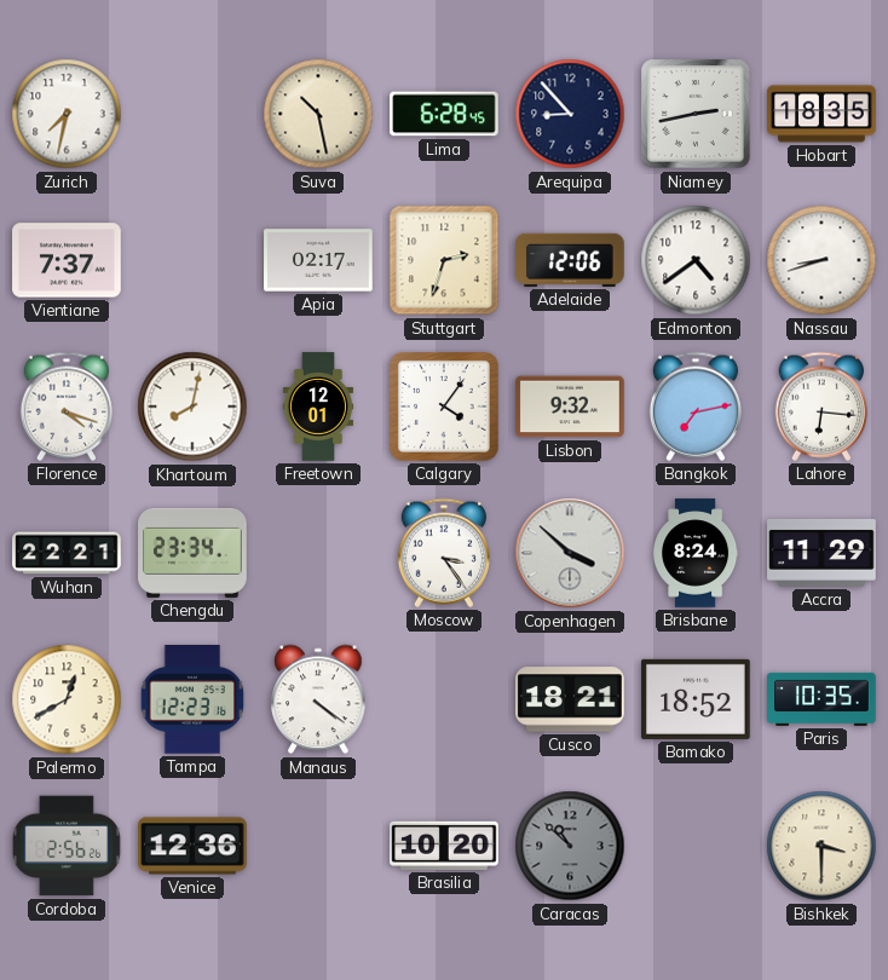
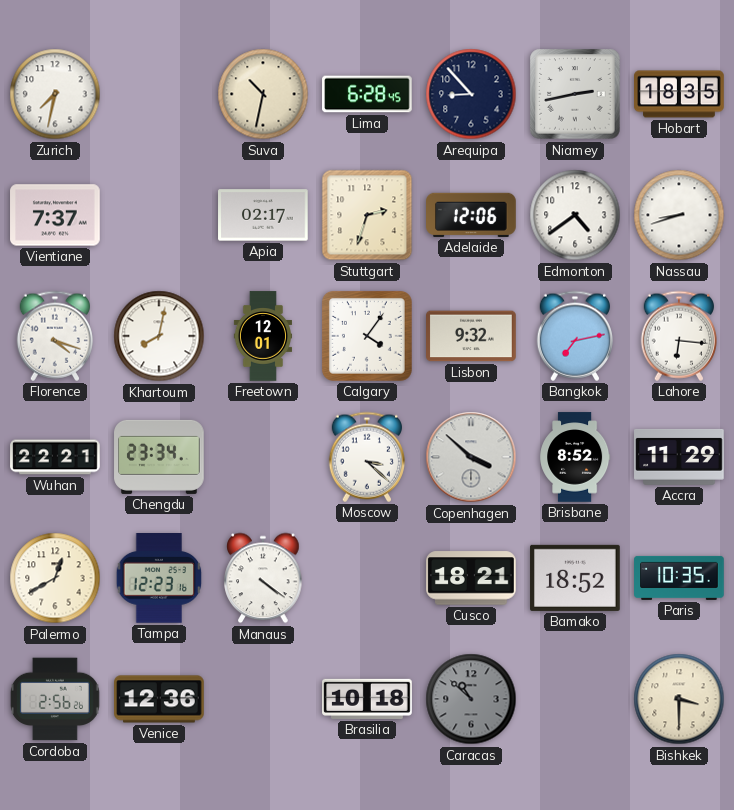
Suva: 10:28 -> 10:32
Moscow: 3:24 -> 3:22
Brisbane: 8:24 -> 8:52
Brasilia: 10:20 -> 10:18
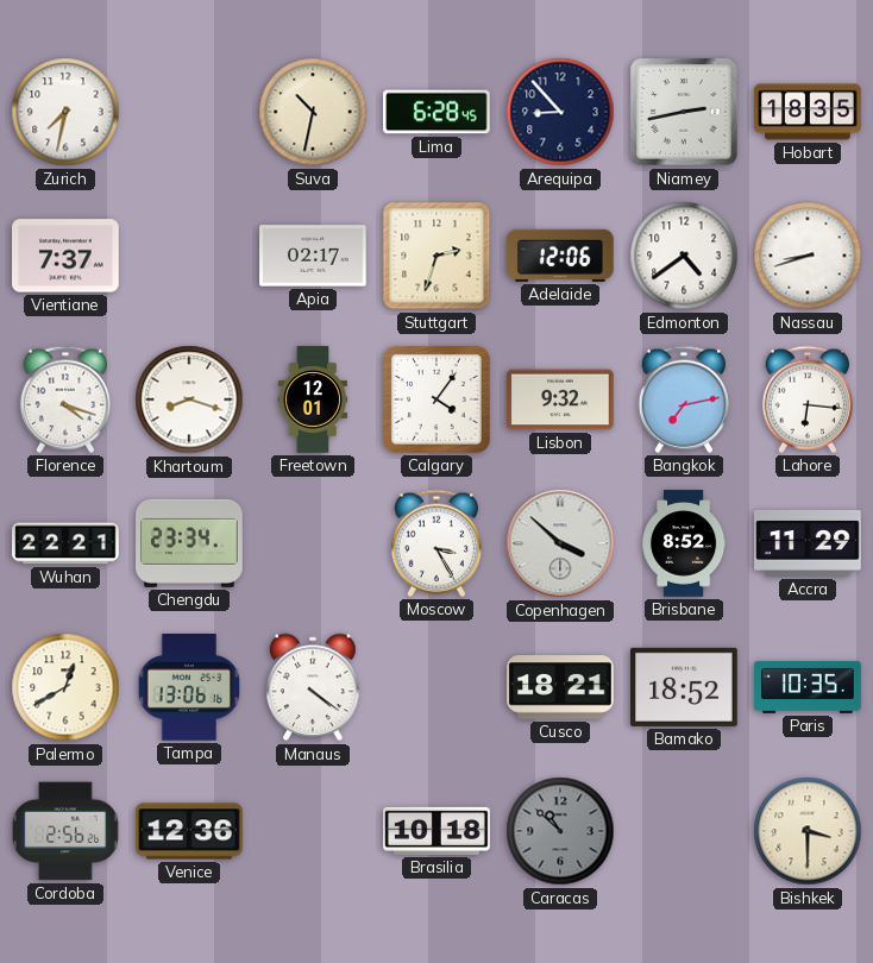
Khartoum: 8:02 -> 8:18
Moscow: 3:22 -> 3:25
Tampa: 12:23 -> 13:06
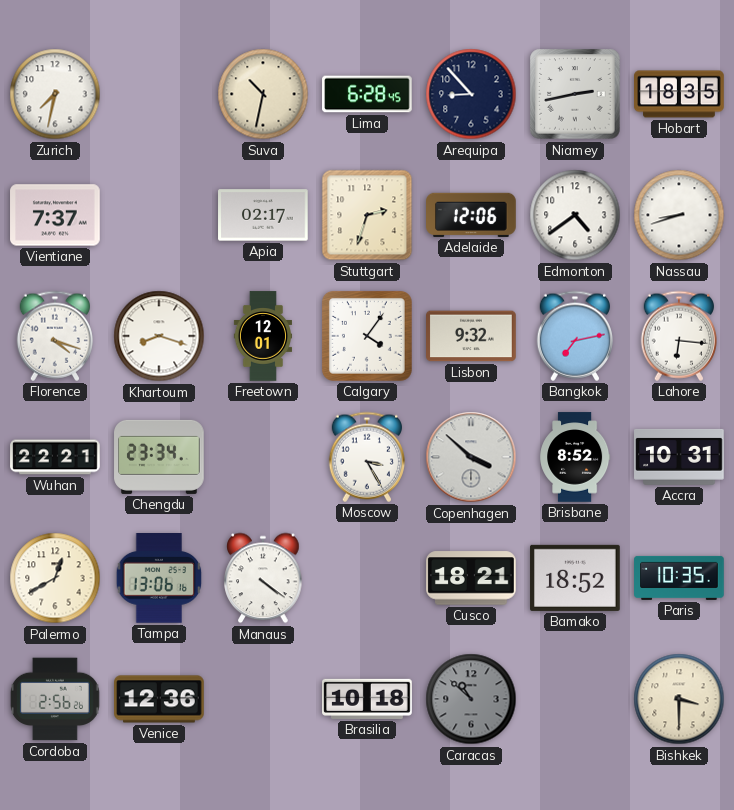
Accra: 11:29 -> 10:31
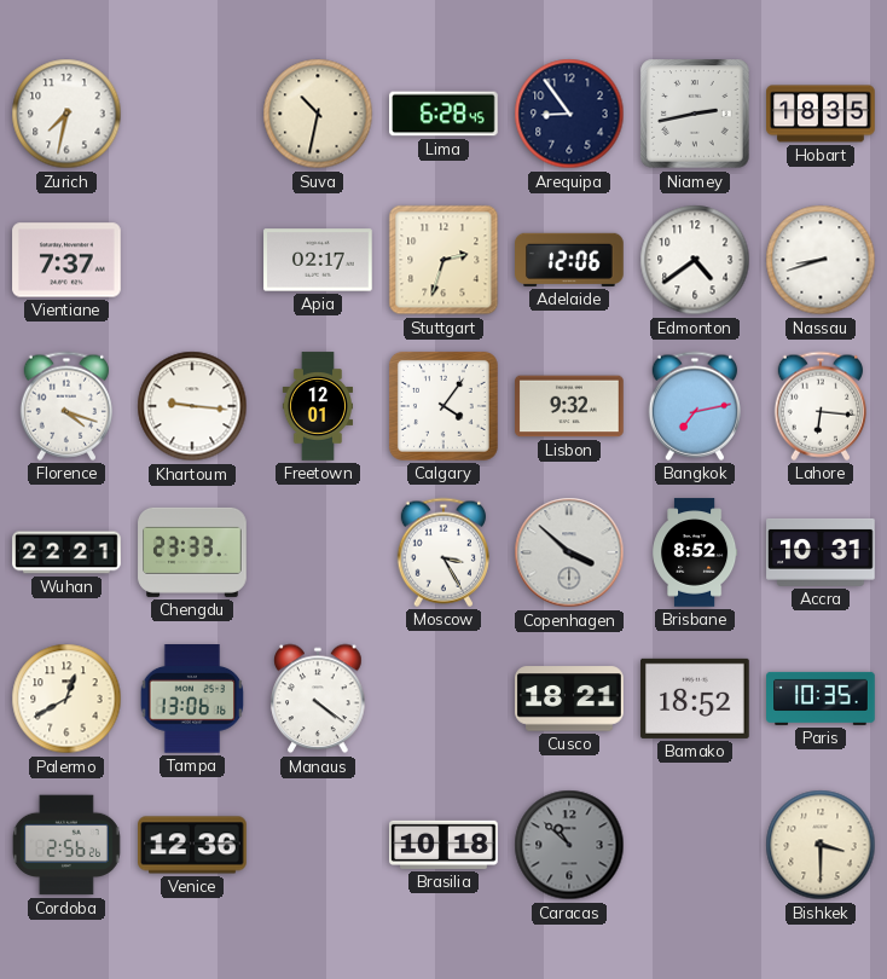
Arequipa: 8:53 -> 8:54
Khartoum: 8:18 -> 9:16
Chengdu: 23:34 -> 23:33
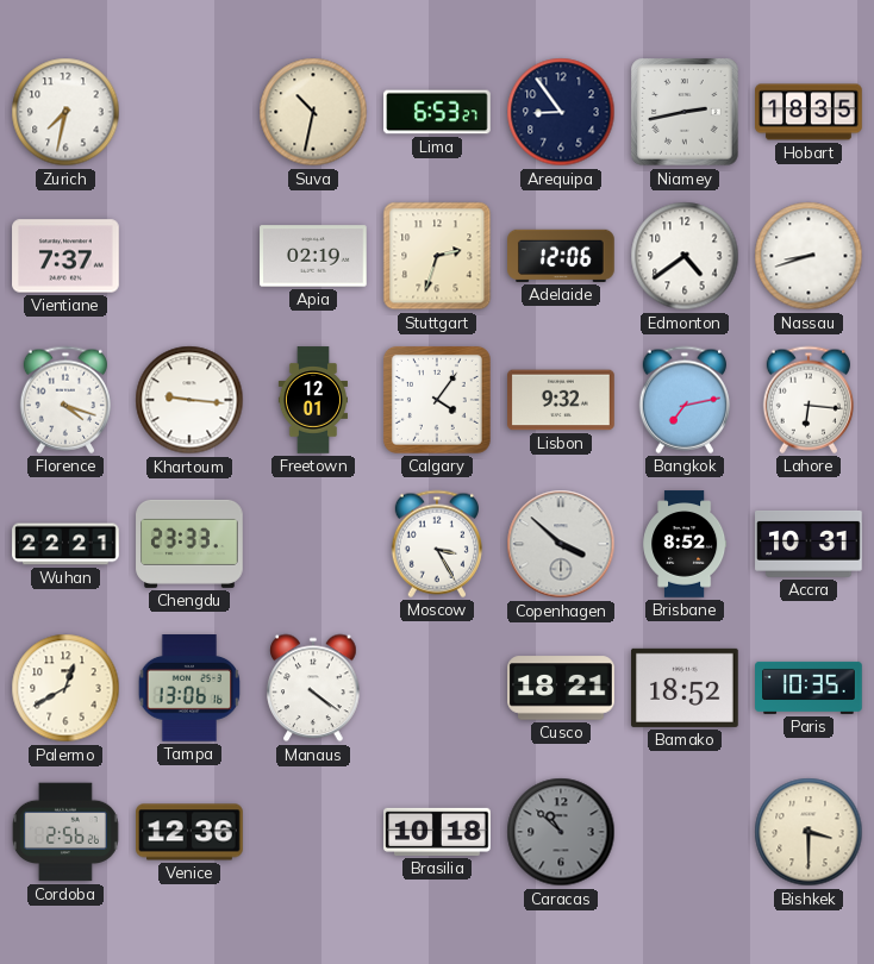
Lima: 6:28 -> 6:53
Apia: 02:17 -> 02:19
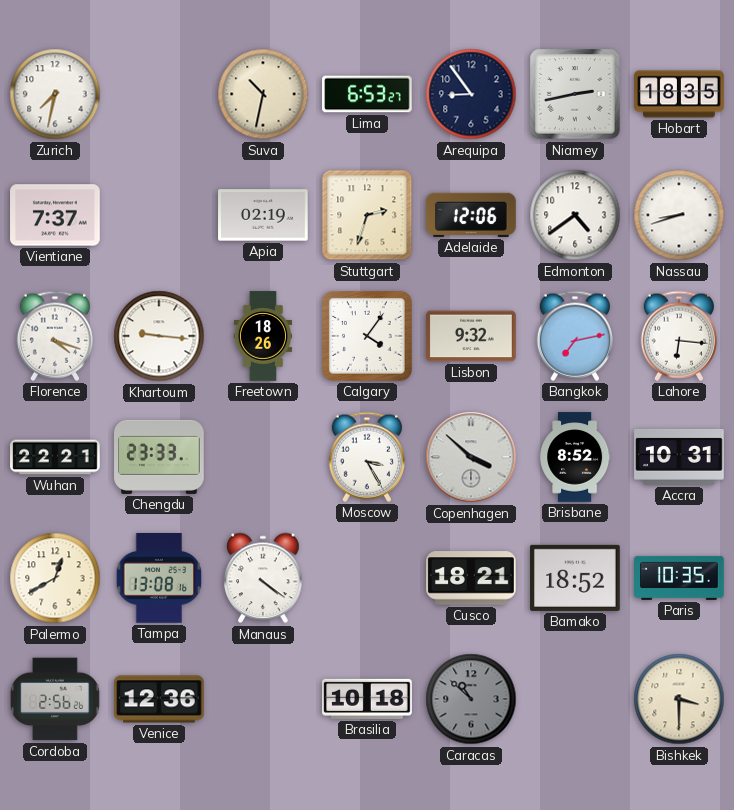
Freetown: 12:01 -> 18:26
Tampa: 13:06 -> 13:08
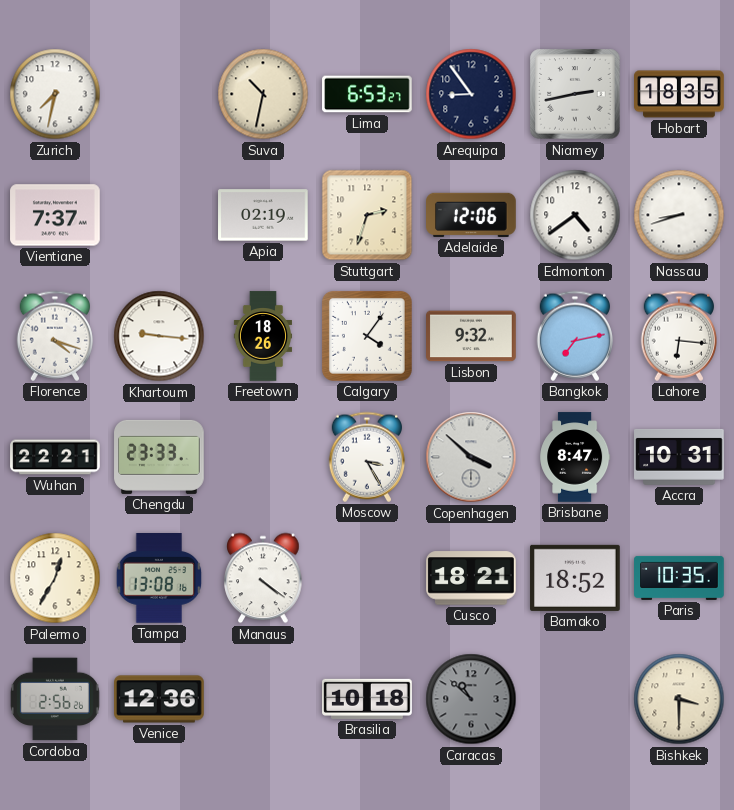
Brisbane: 8:52 -> 8:47
Palermo: 12:40 -> 12:35
